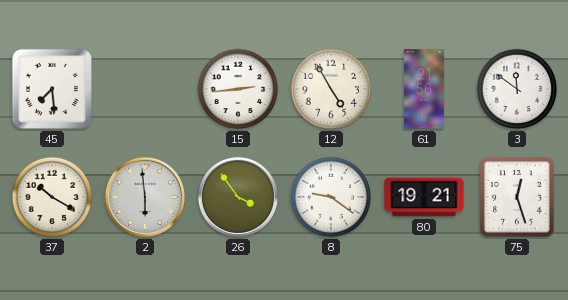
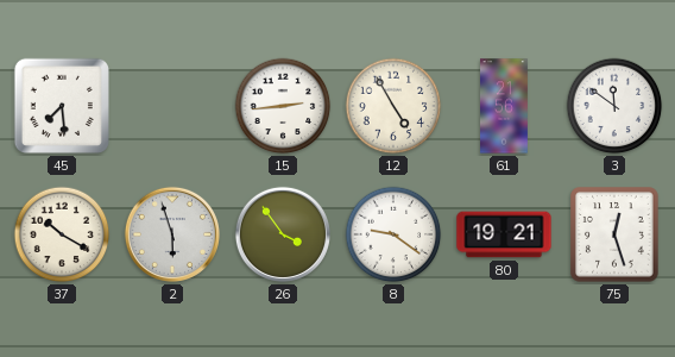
2: 5:59 -> 5:57
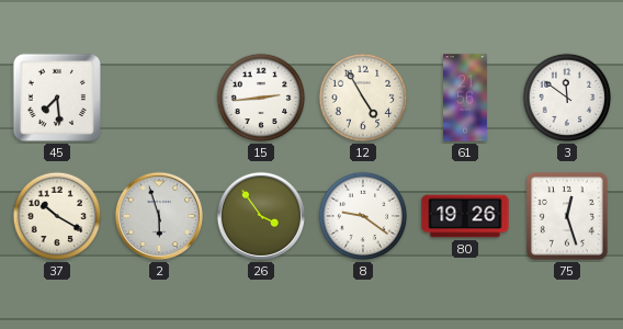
80: 19:21 -> 19:26
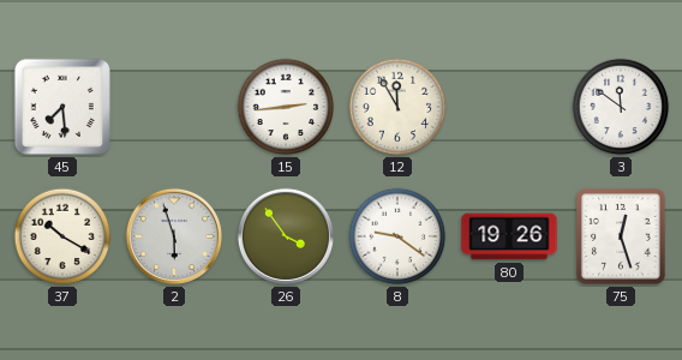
12: 4:55 -> 11:55
61: 21:56 -> none
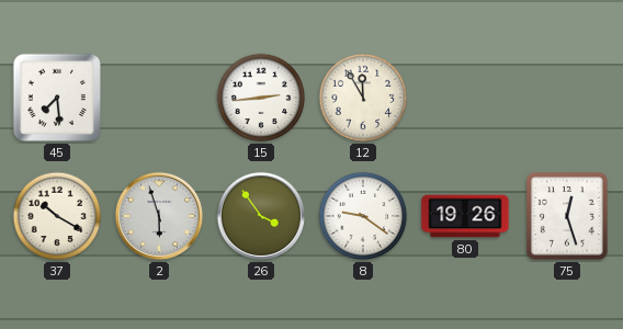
3: 11:51 -> none
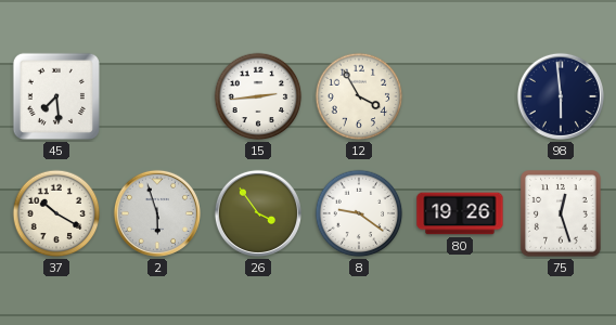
12: 11:55 -> 3:55
98: none -> 5:59
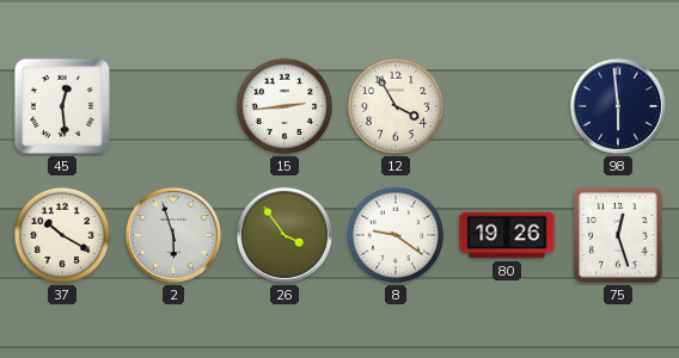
45: 7:29 -> 12:29
